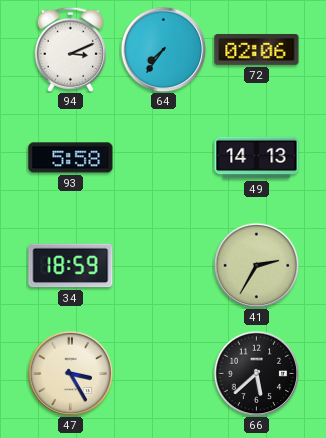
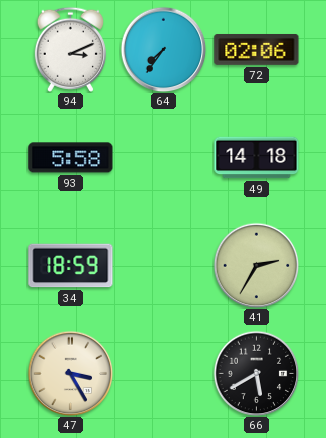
49: 14:13 -> 14:18
66: 5:38 -> 5:40
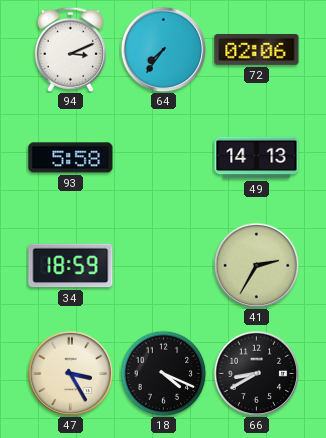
49: 14:18 -> 14:13
18: none -> 4:19
66: 5:40 -> 8:40
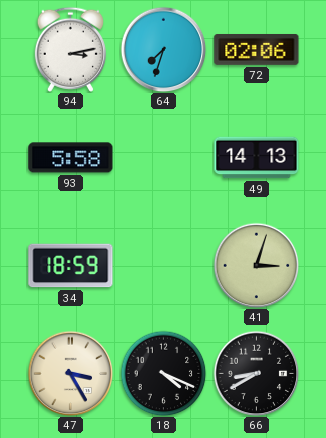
94: 3:11 -> 3:13
64: 7:36 -> 7:33
41: 2:35 -> 3:03
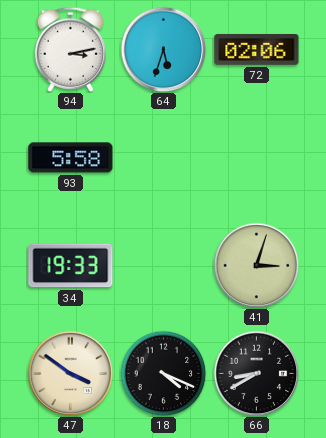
64: 7:33 -> 5:33
49: 14:13 -> none
34: 18:59 -> 19:33
47: 3:25 -> 3:51
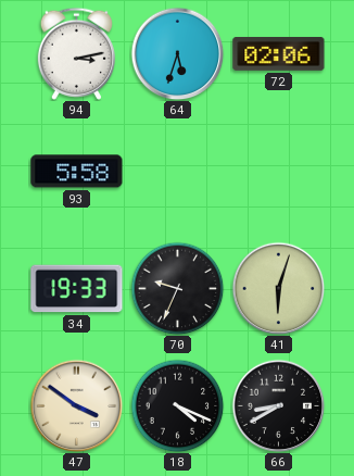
70: none -> 9:34
41: 3:03 -> 6:03
